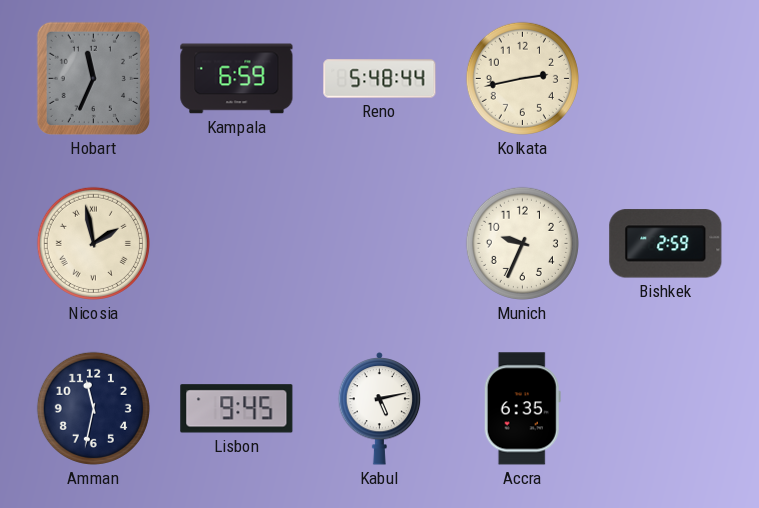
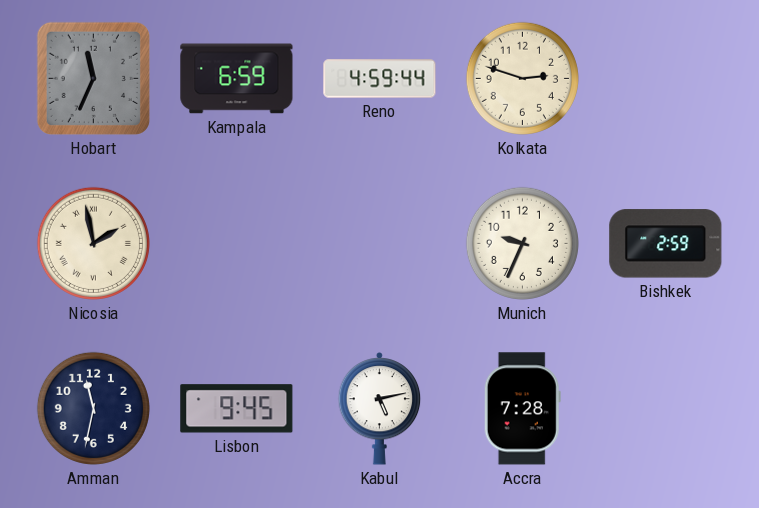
Reno: 5:48 -> 4:59
Kolkata: 2:43 -> 2:48
Accra: 6:35 -> 7:28
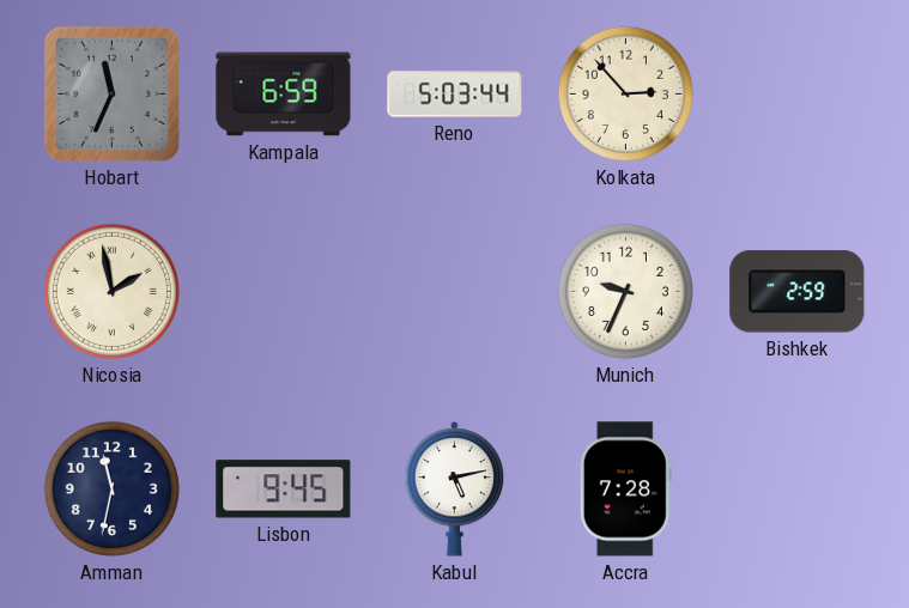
Reno: 4:59 -> 5:03
Kolkata: 2:48 -> 2:53
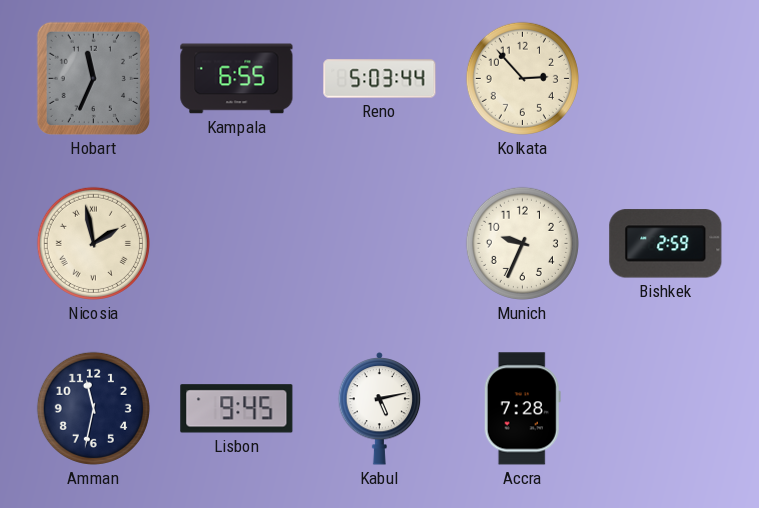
Kampala: 6:59 -> 6:55
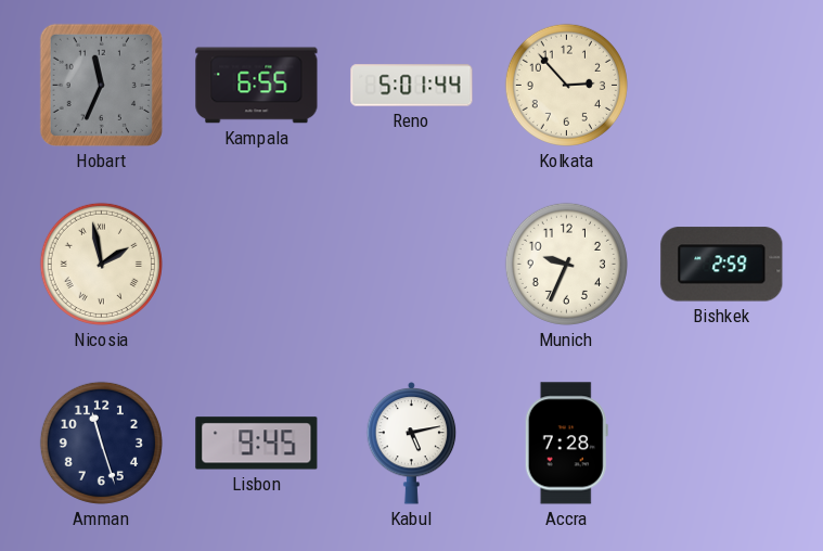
Reno: 5:03 -> 5:01
Amman: 11:32 -> 11:27
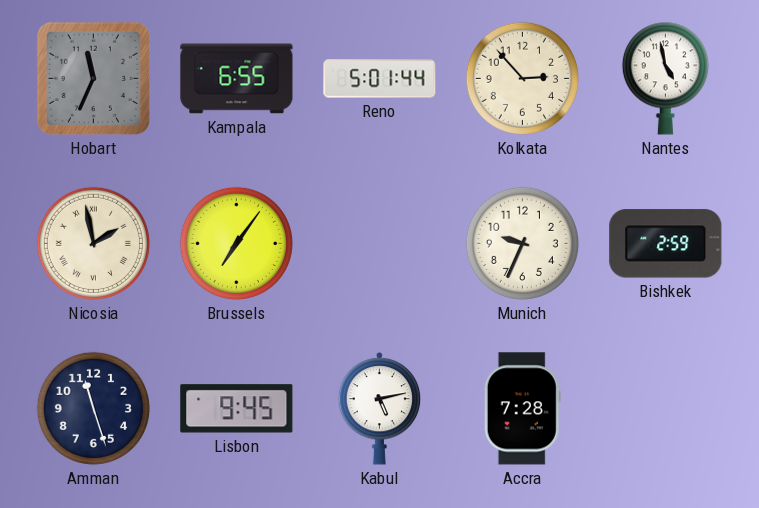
Nantes: none -> 4:58
Brussels: none -> 7:06
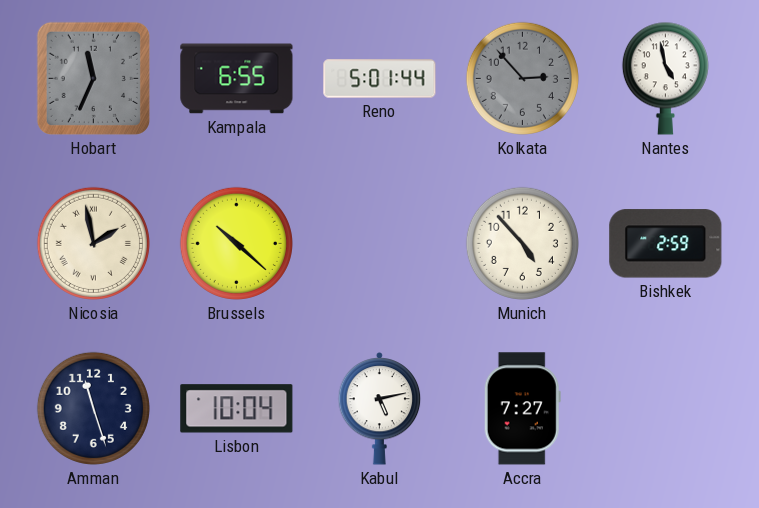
Kolkata dial: cream -> grey
Brussels: 7:06 -> 10:22
Munich: 9:34 -> 4:53
Lisbon: 9:45 -> 10:04
Accra: 7:28 -> 7:27
